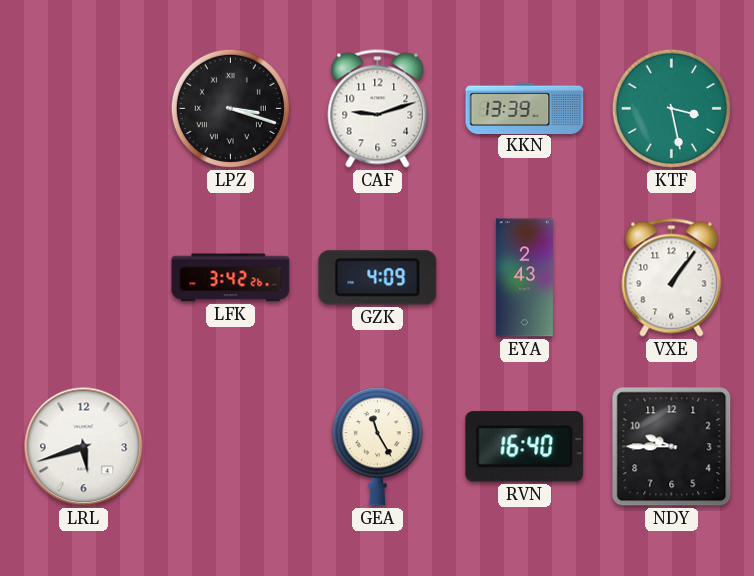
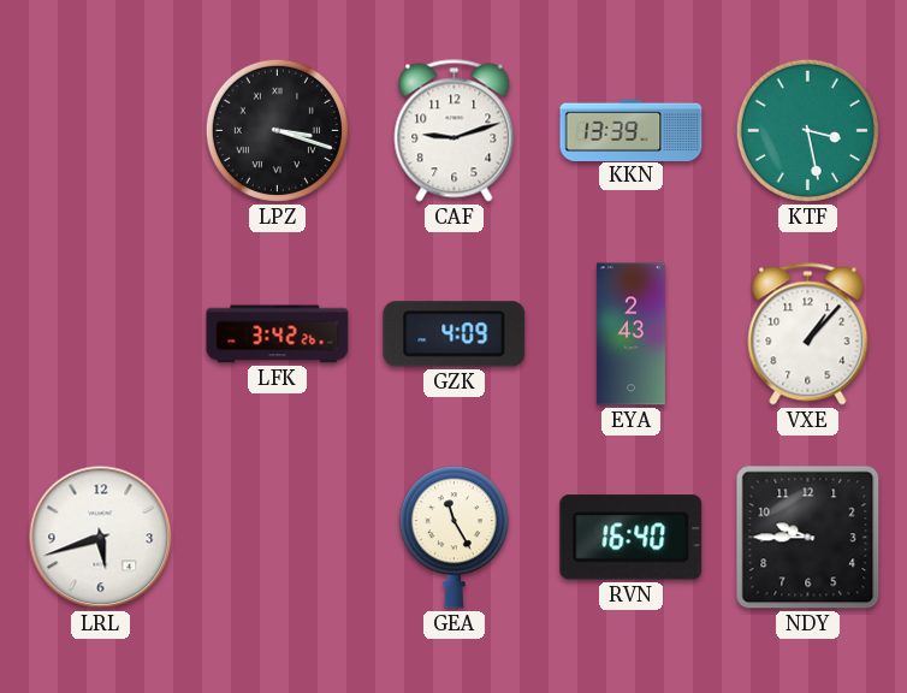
VXE: 1:06 -> 1:07
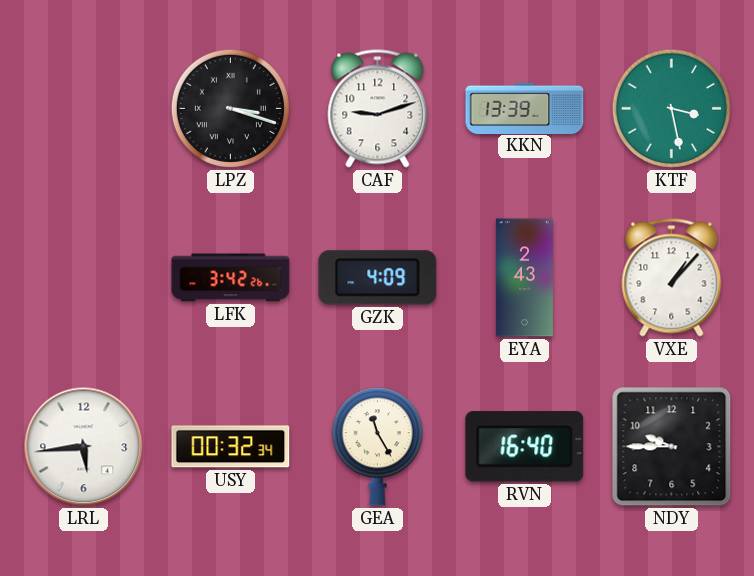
LRL: 5:42 -> 5:44
USY: none -> 00:32
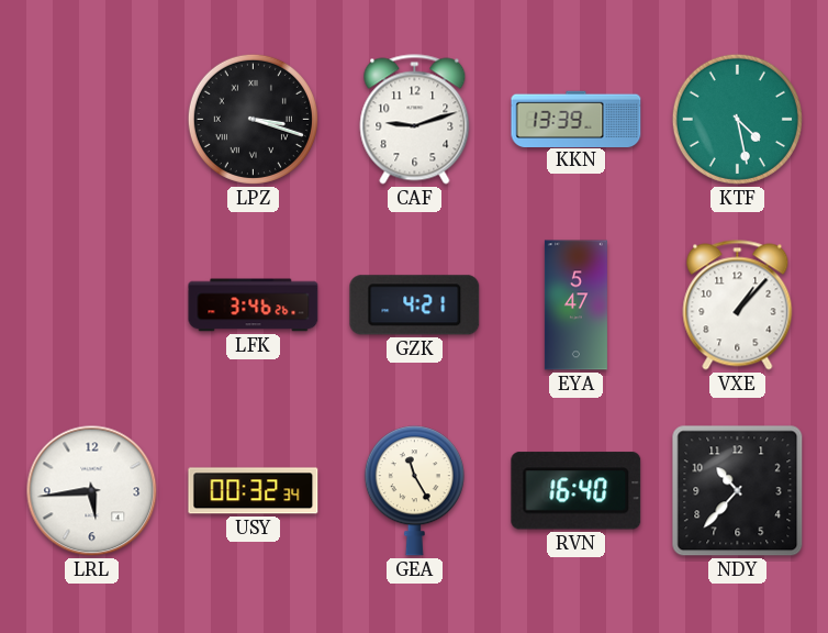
KTF: 3:28 -> 4:28
LFK: 3:42 -> 3:46
GZK: 4:09 -> 4:21
EYA: 2:43 -> 5:47
NDY: 9:45 -> 10:37
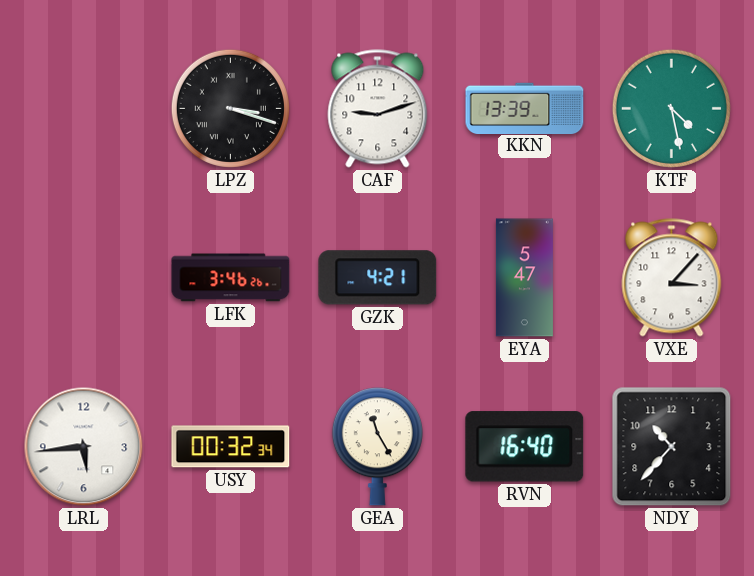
VXE: 1:07 -> 3:07
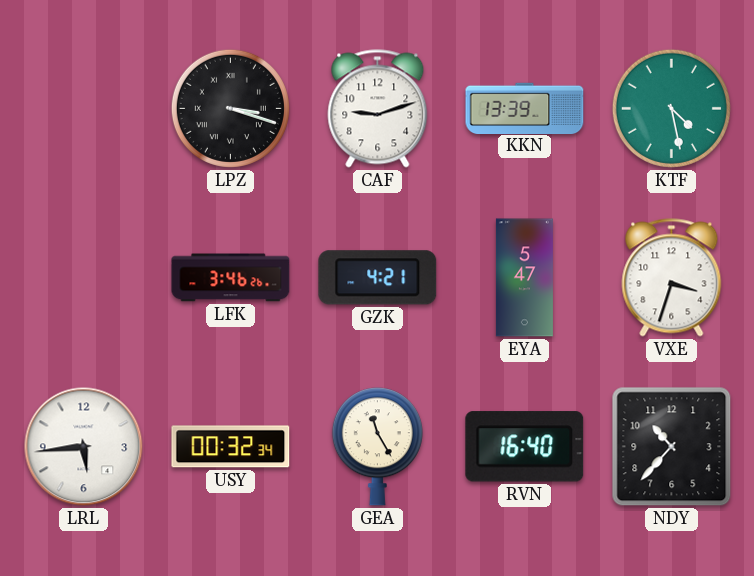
VXE: 3:07 -> 3:33
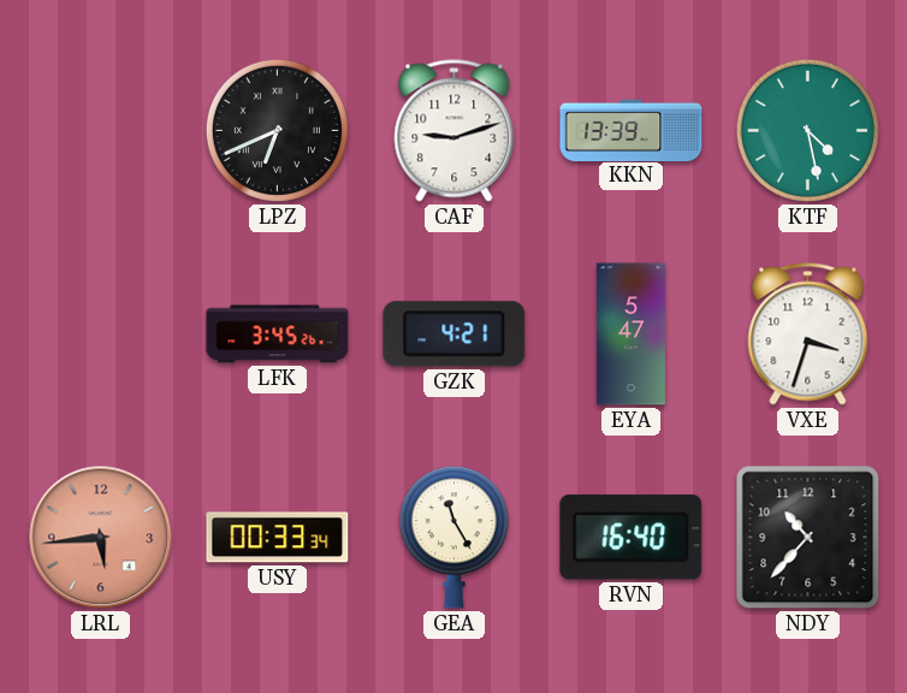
LPZ: 3:18 -> 6:41
LFK: 3:46 -> 3:45
LRL dial: white -> salmon
USY: 00:32 -> 00:33
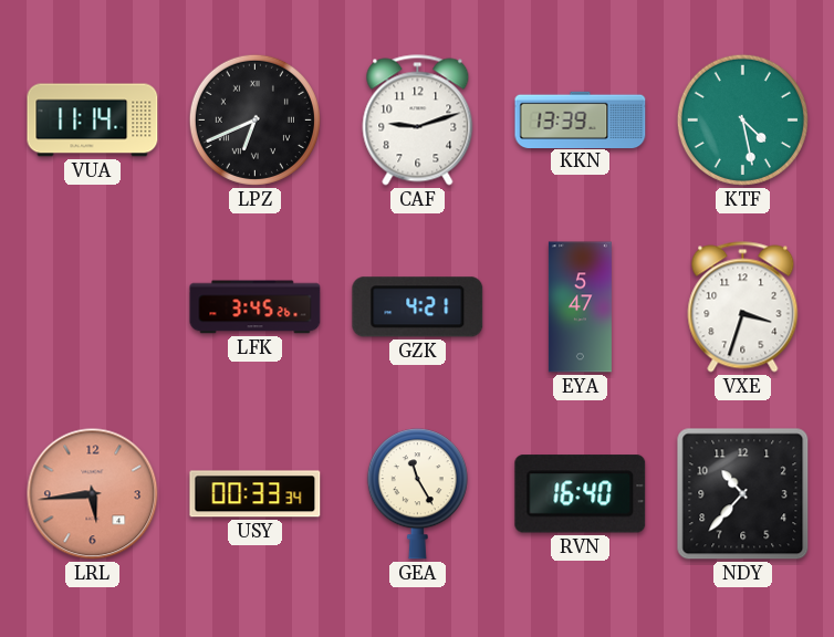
VUA: none -> 11:14
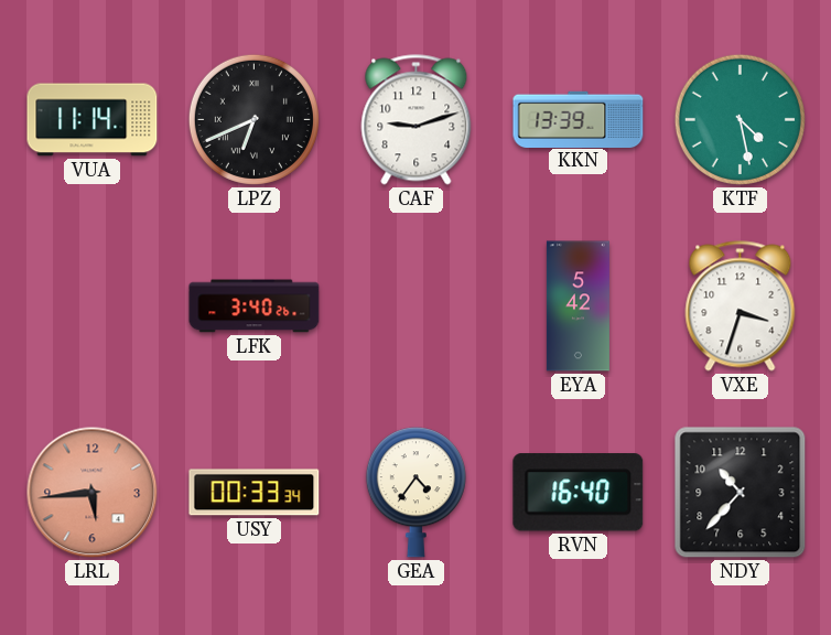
LFK: 3:45 -> 3:40
GZK: 4:21 -> none
EYA: 5:47 -> 5:42
GEA: 11:25 -> 4:36
